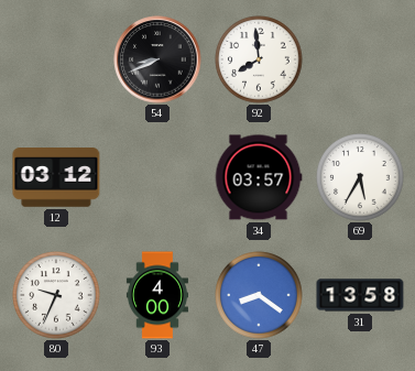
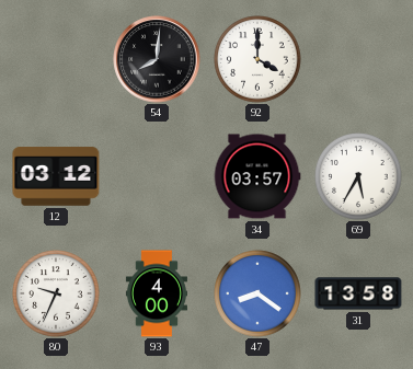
54: 8:41 -> 8:01
92: 7:59 -> 4:00
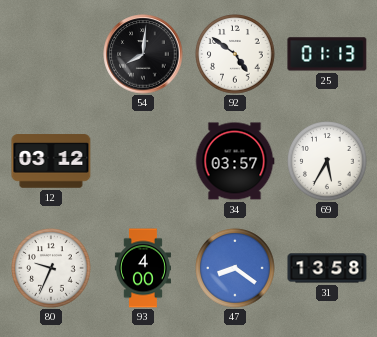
92: 4:00 -> 4:51
25: none -> 01:13
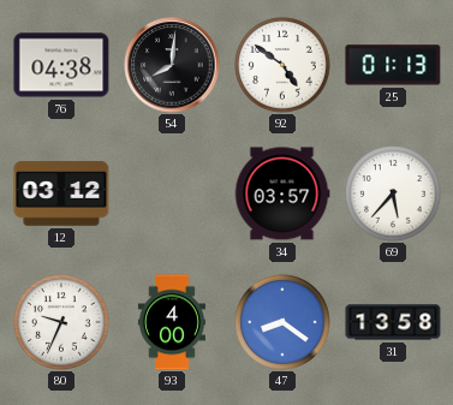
76: none -> 04:38
69: 5:35 -> 5:37
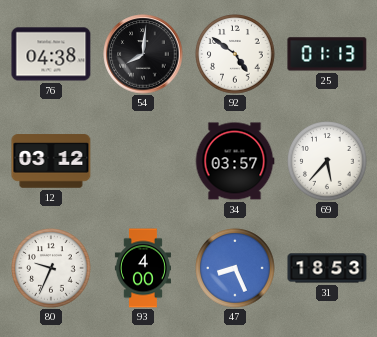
47: 8:21 -> 8:26
31: 13:58 -> 18:53
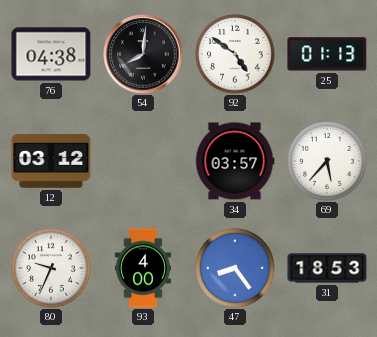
47: 8:26 -> 8:24
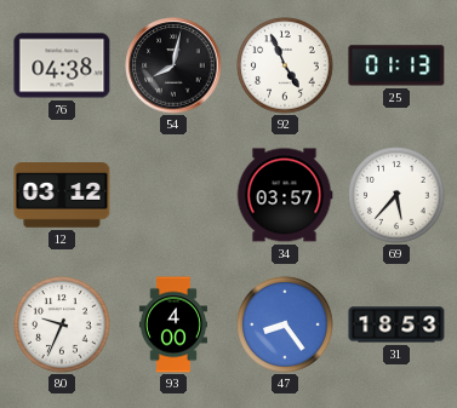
54: 8:01 -> 8:02
92: 4:51 -> 4:56
